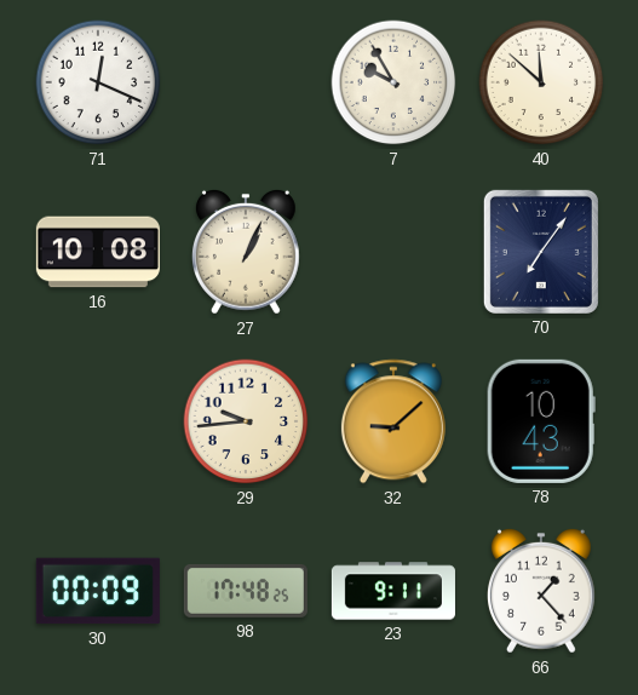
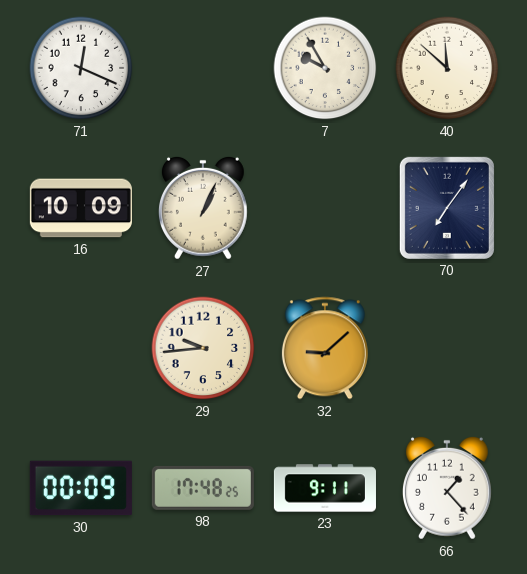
16: 10:08 -> 10:09
78: 10:43 -> none
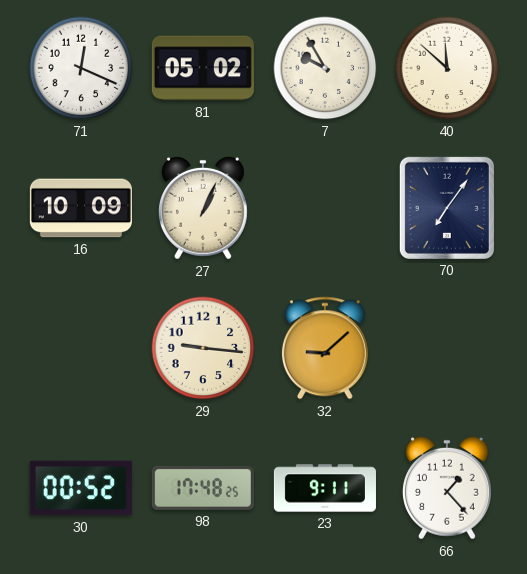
81: none -> 05:02
29: 9:44 -> 9:16
30: 00:09 -> 00:52
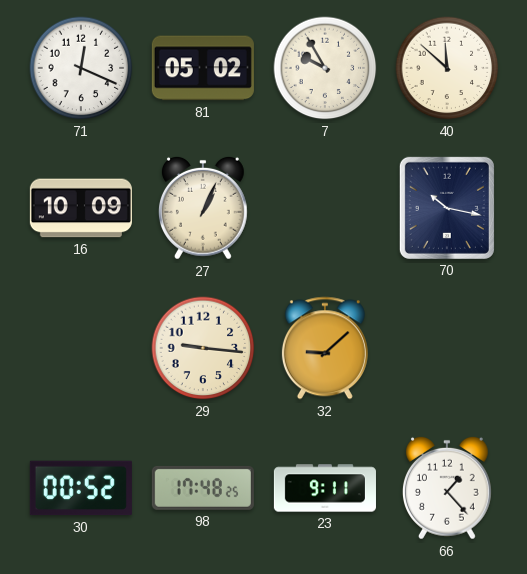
70: 7:06 -> 10:17
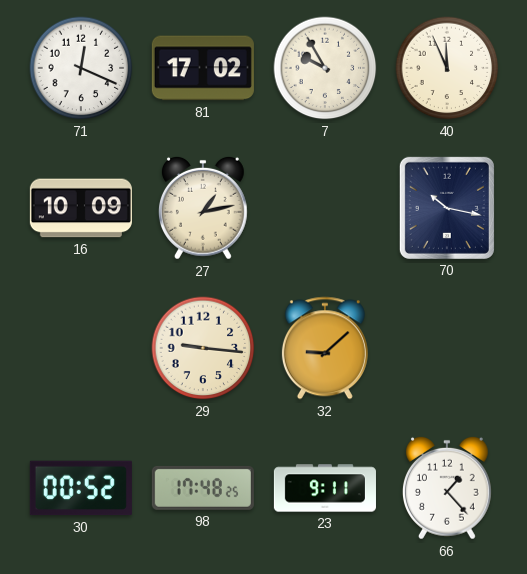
81: 05:02 -> 17:02
40: 11:52 -> 11:56
27: 1:04 -> 1:13
